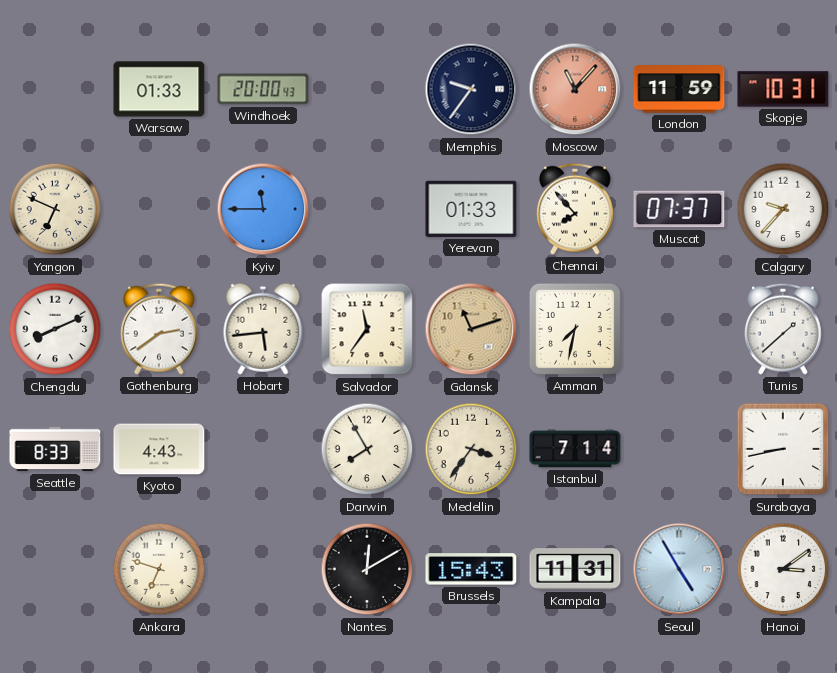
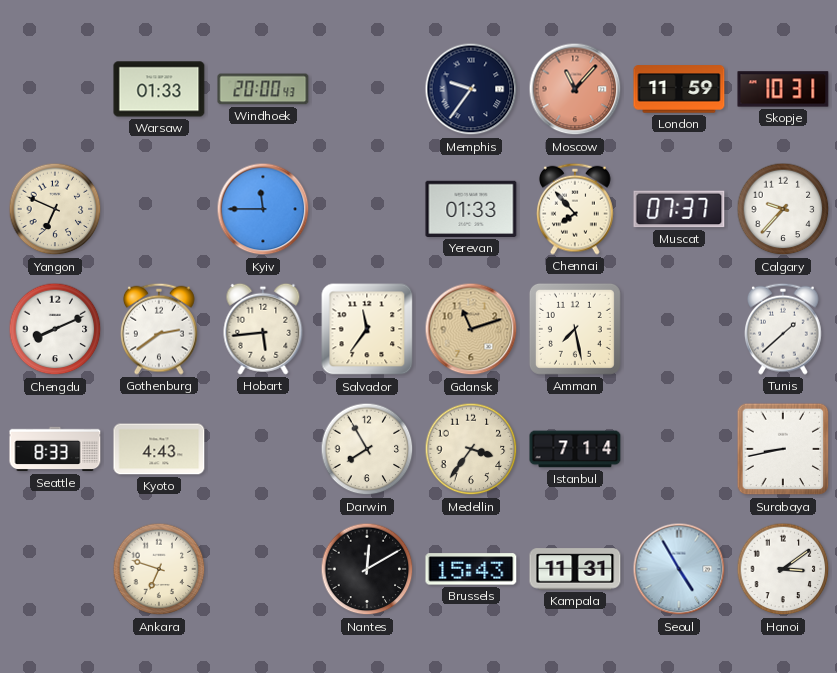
Amman: 7:32 -> 7:28
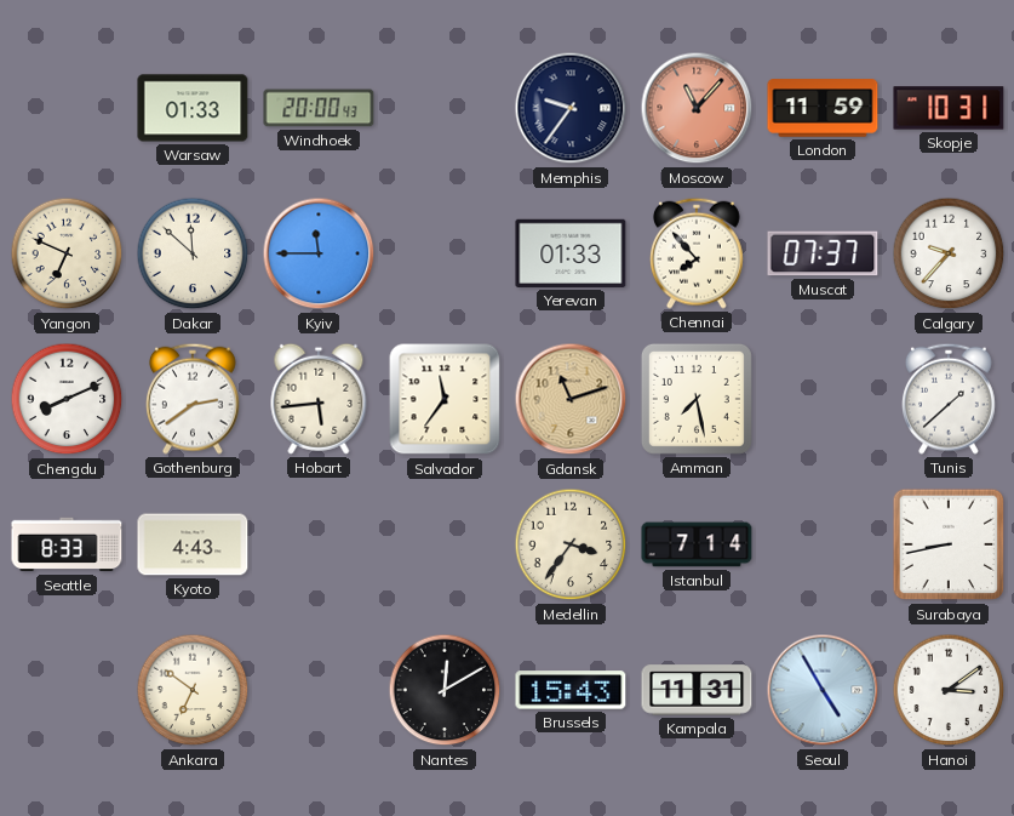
Dakar: none -> 11:52
Darwin: 7:55 -> none
Ankara: 6:48 -> 6:51
